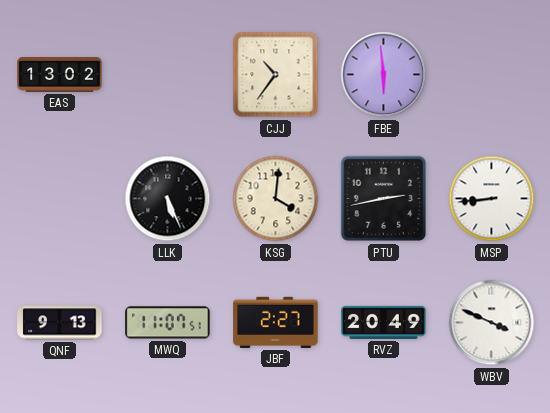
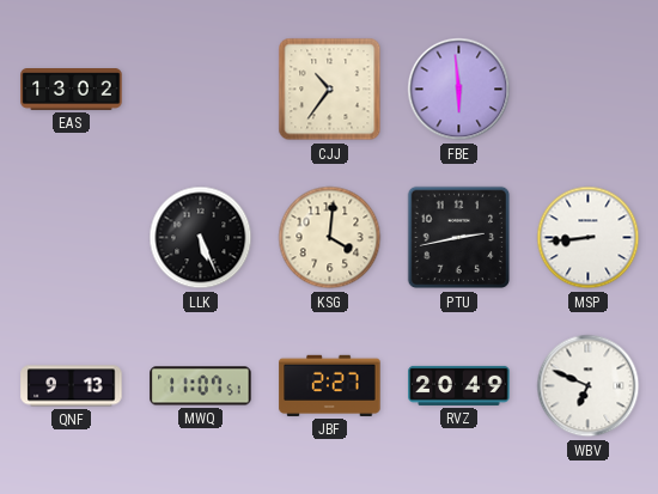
WBV: 3:49 -> 6:49
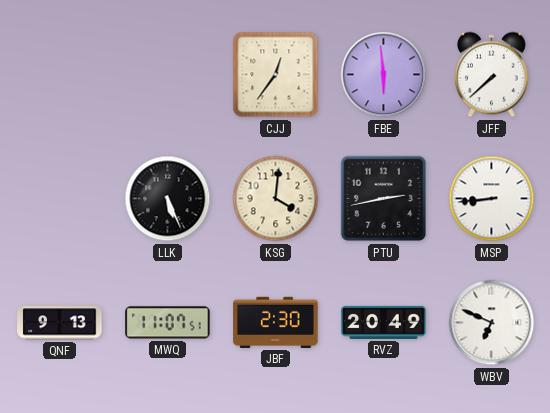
EAS: 13:02 -> none
CJJ: 10:36 -> 12:36
JFF: none -> 7:38
JBF: 2:27 -> 2:30
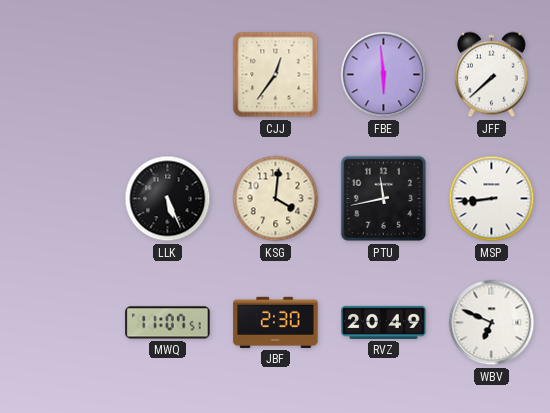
PTU: 2:43 -> 11:43
QNF: 9:13 -> none
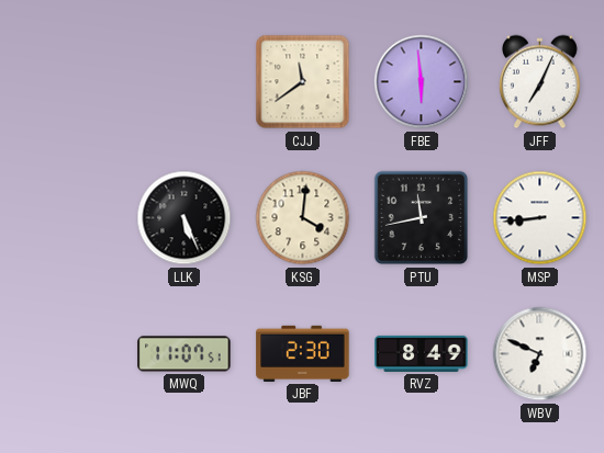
CJJ: 12:36 -> 11:39
JFF: 7:38 -> 7:04
RVZ: 20:49 -> 8:49
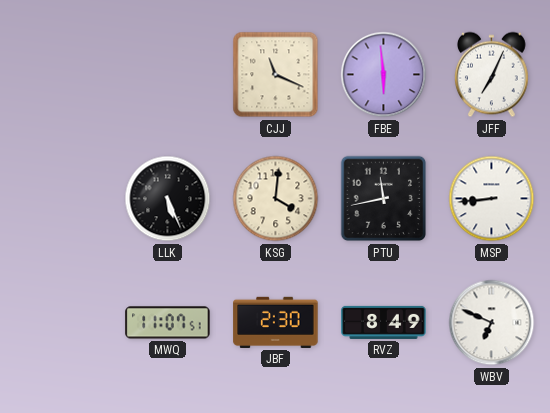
CJJ: 11:39 -> 11:19
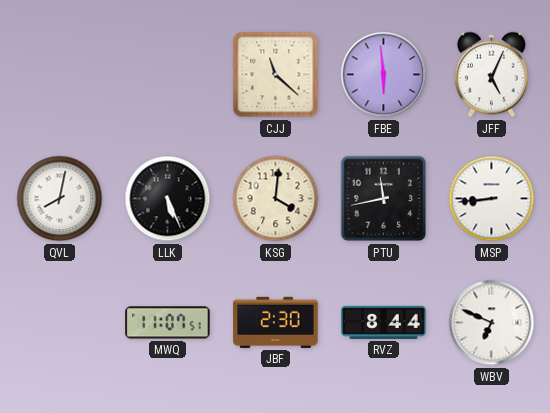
CJJ: 11:19 -> 11:22
JFF: 7:04 -> 5:04
QVL: none -> 8:02
RVZ: 8:49 -> 8:44
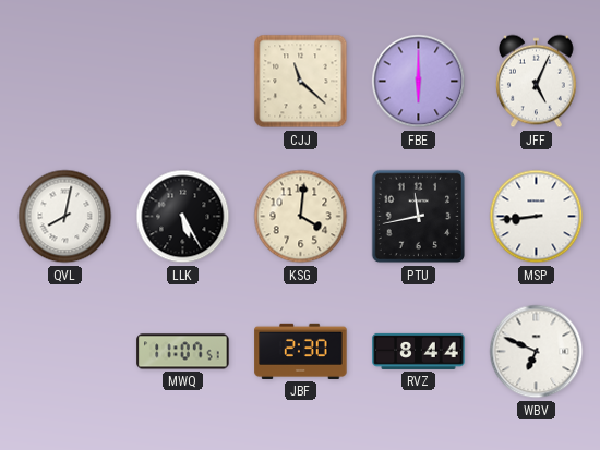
FBE: 5:59 -> 6:00
LLK: 5:26 -> 5:25
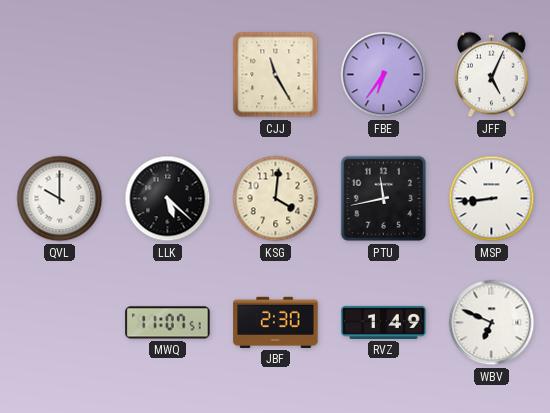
CJJ: 11:22 -> 11:25
FBE: 6:00 -> 6:36
QVL: 8:02 -> 10:00
LLK: 5:25 -> 5:22
RVZ: 8:44 -> 1:49
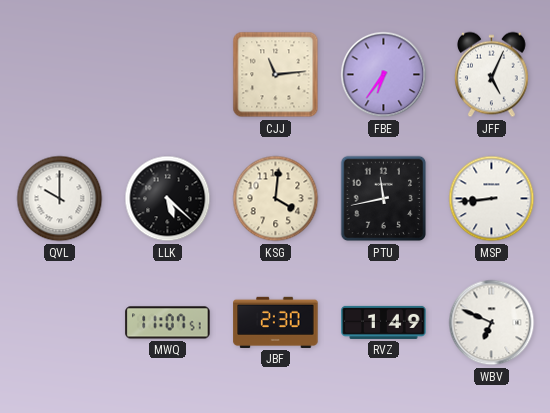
CJJ: 11:25 -> 11:14
